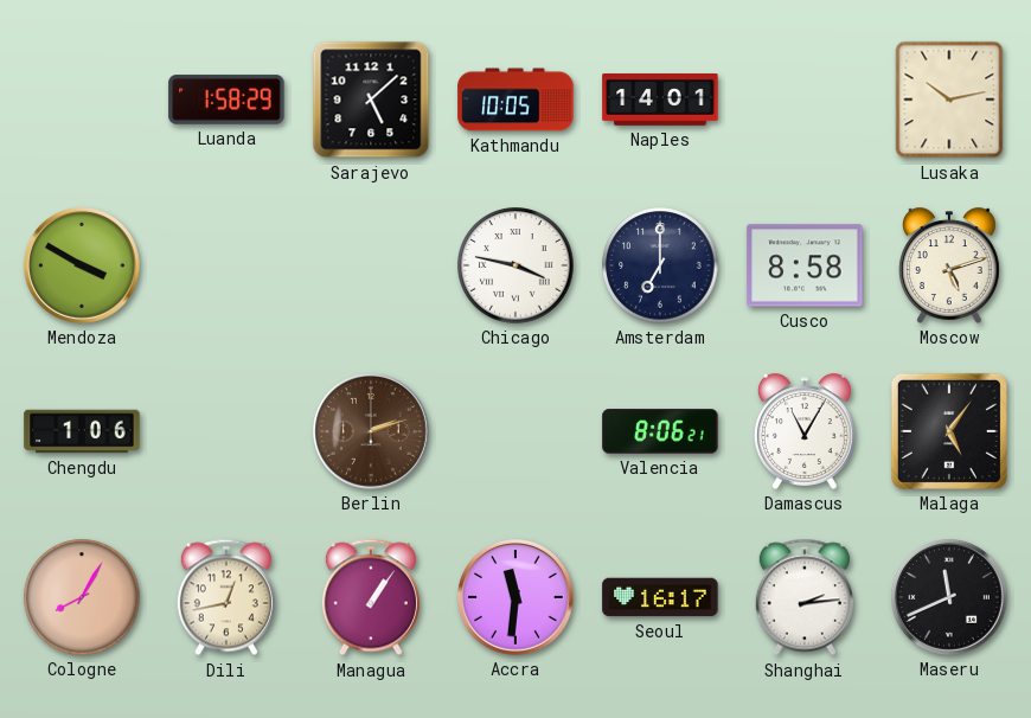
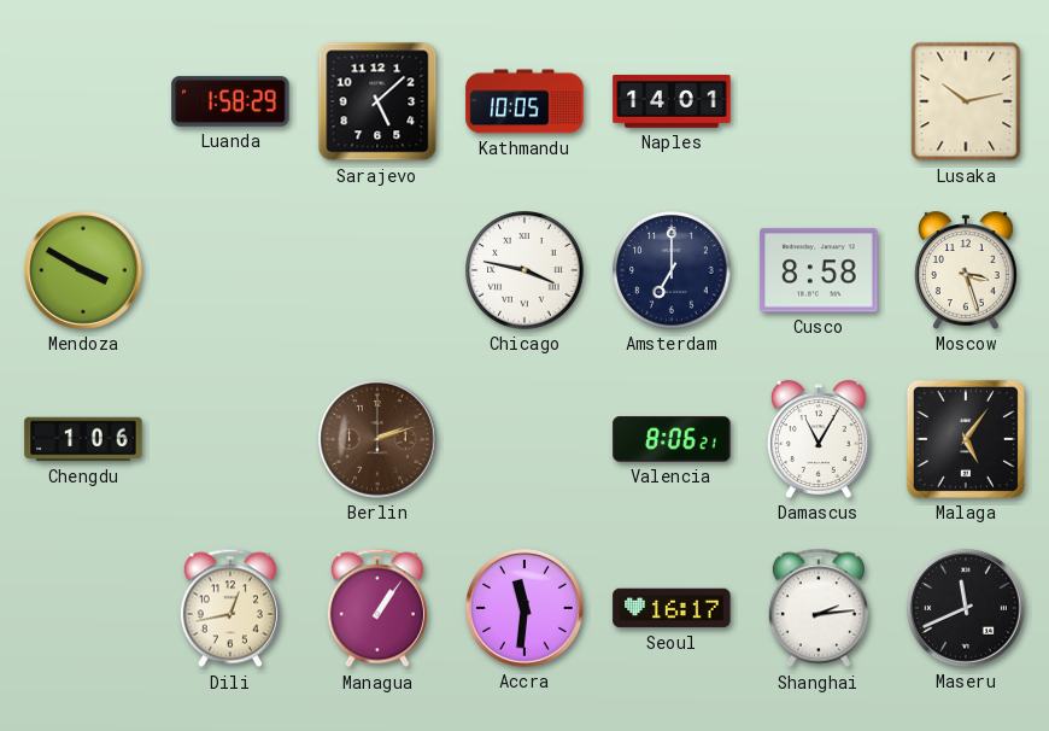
Moscow: 5:12 -> 3:27
Cologne: 8:05 -> none
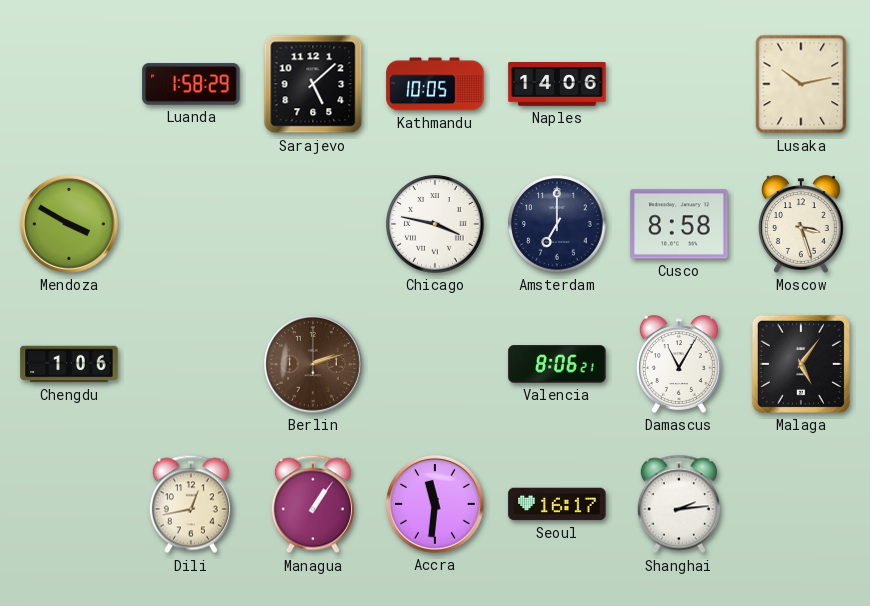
Naples: 14:01 -> 14:06
Maseru: 11:41 -> none
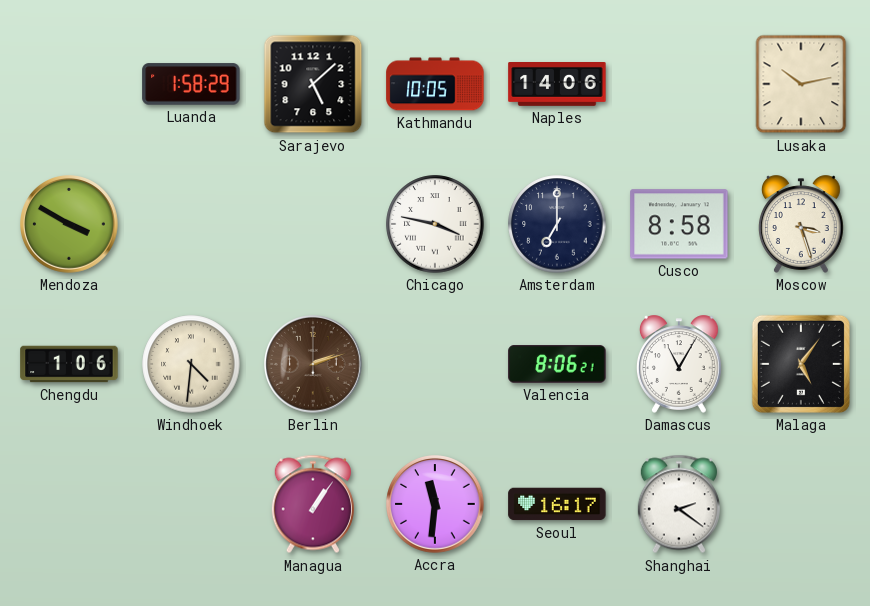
Windhoek: none -> 4:31
Dili: 12:43 -> none
Shanghai: 2:14 -> 2:21
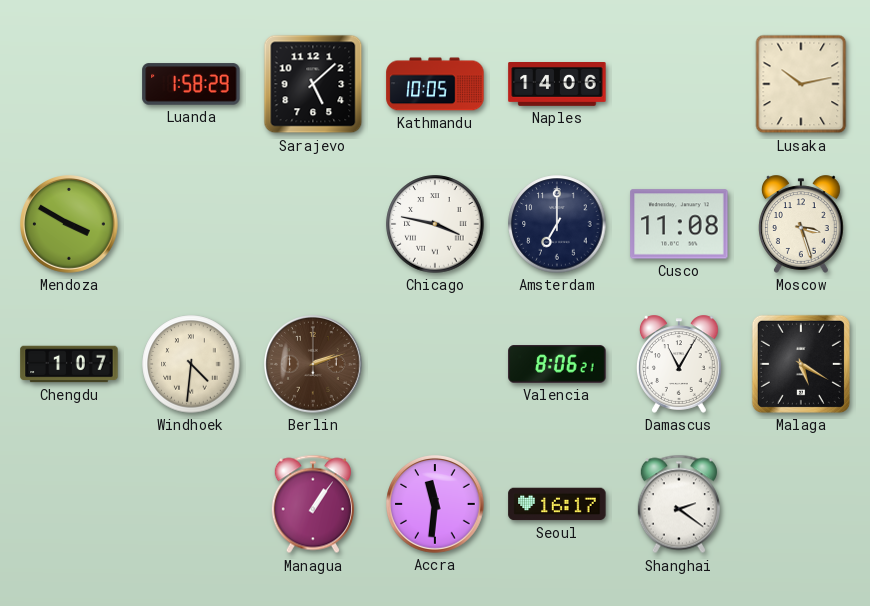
Cusco: 8:58 -> 11:08
Chengdu: 1:06 -> 1:07
Malaga: 5:06 -> 5:20
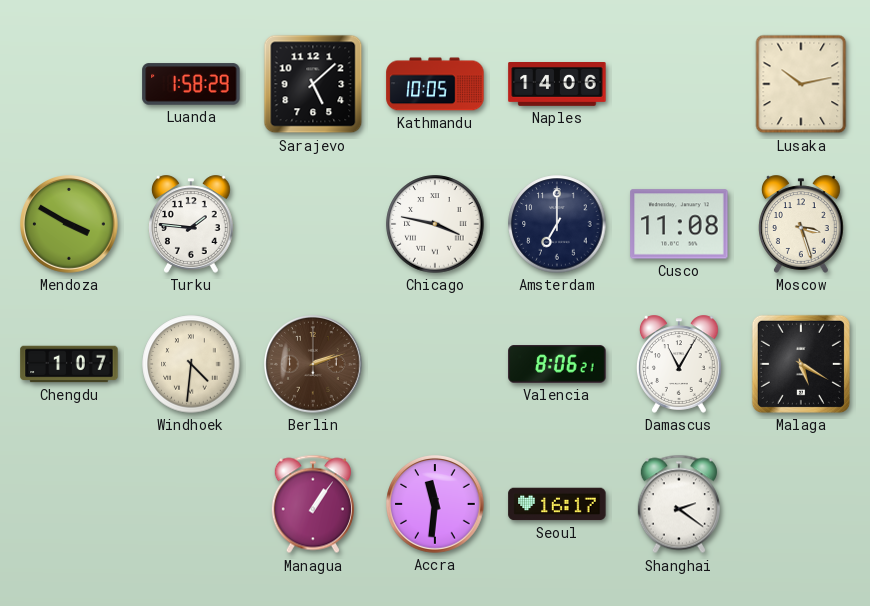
Turku: none -> 1:46
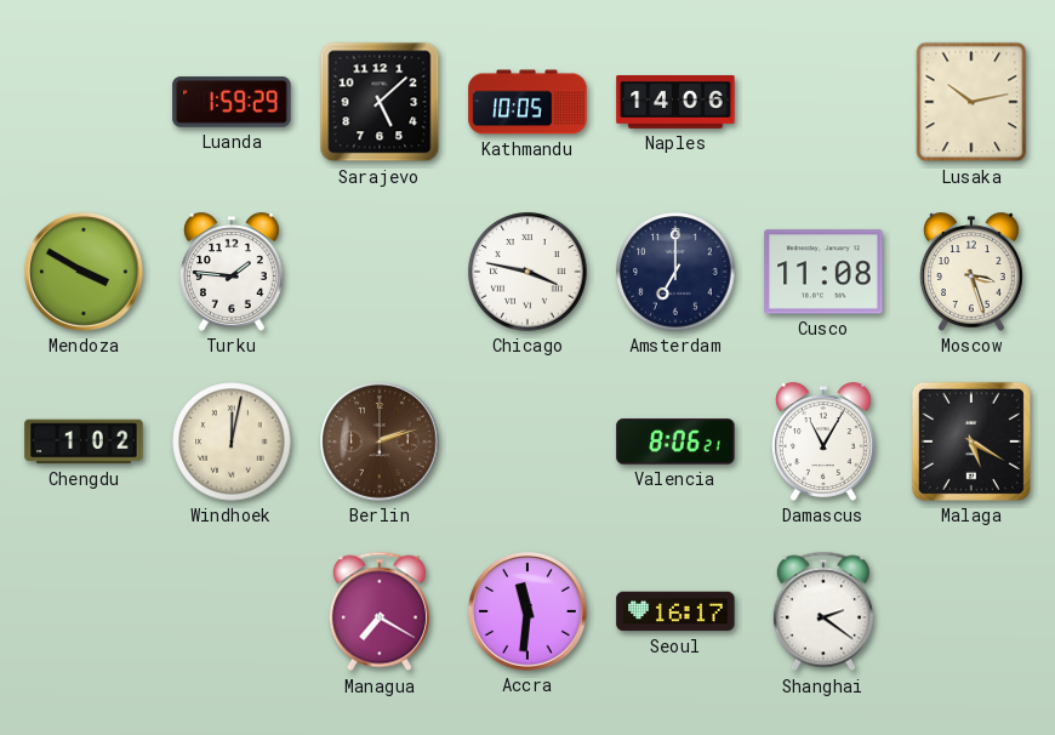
Luanda: 1:58 -> 1:59
Chengdu: 1:07 -> 1:02
Windhoek: 4:31 -> 12:02
Managua: 1:06 -> 7:20
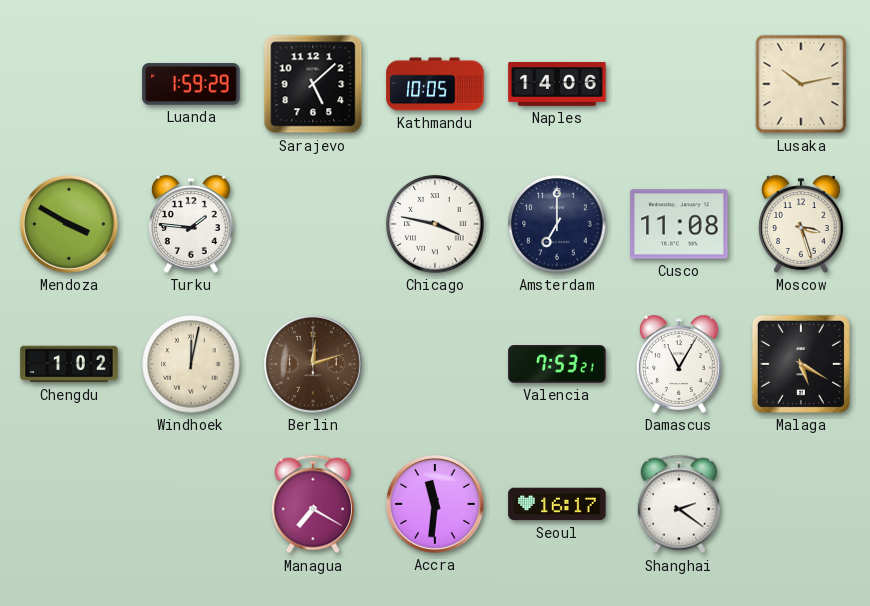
Berlin: 2:12 -> 12:12
Valencia: 8:06 -> 7:53
